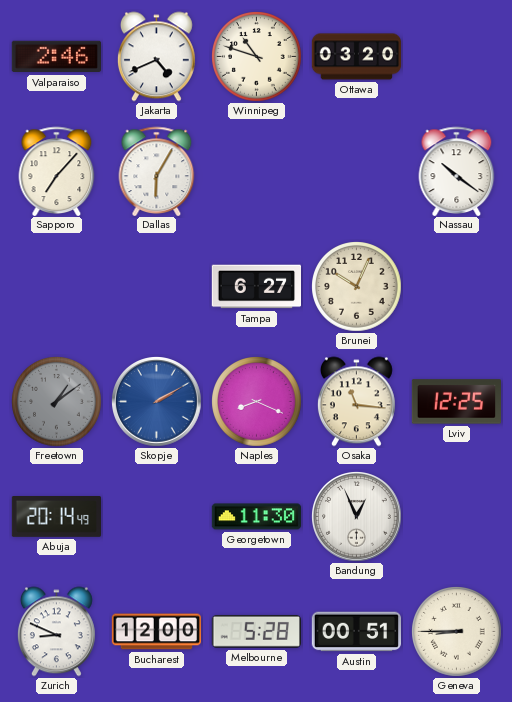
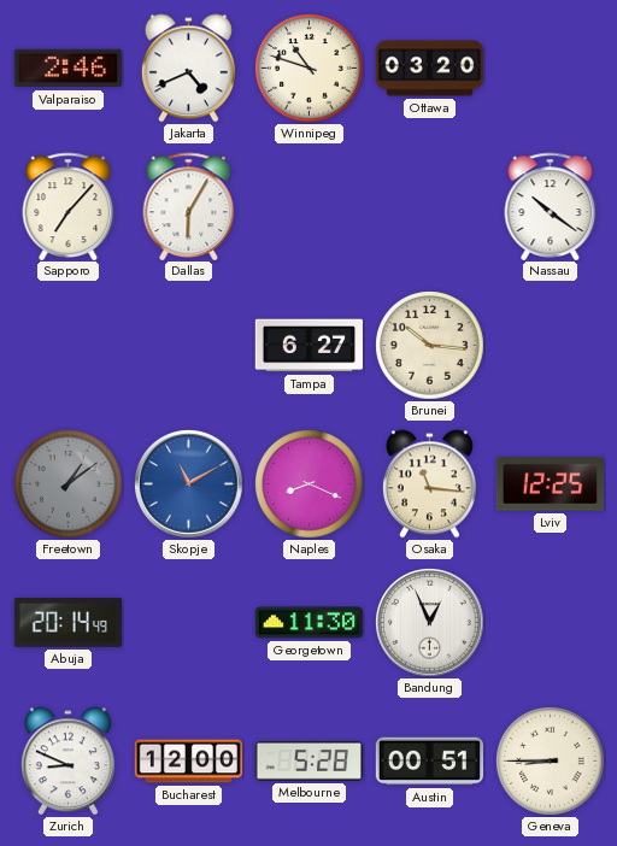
Brunei: 10:04 -> 10:16
Skopje: 2:10 -> 11:10
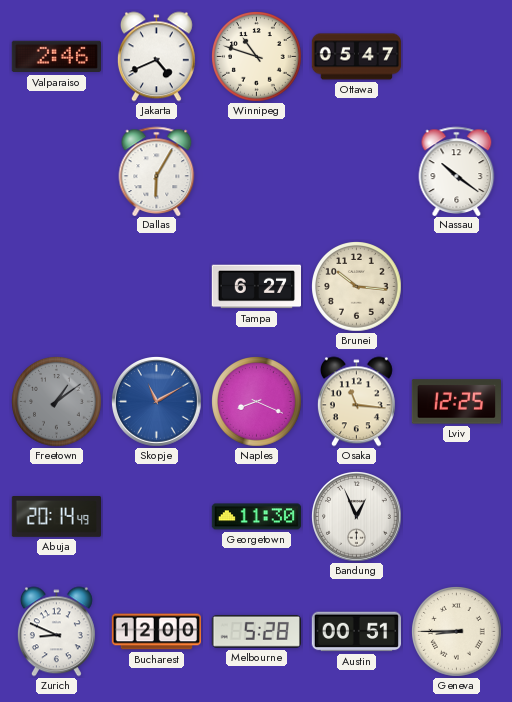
Ottawa: 03:20 -> 05:47
Sapporo: 7:07 -> none
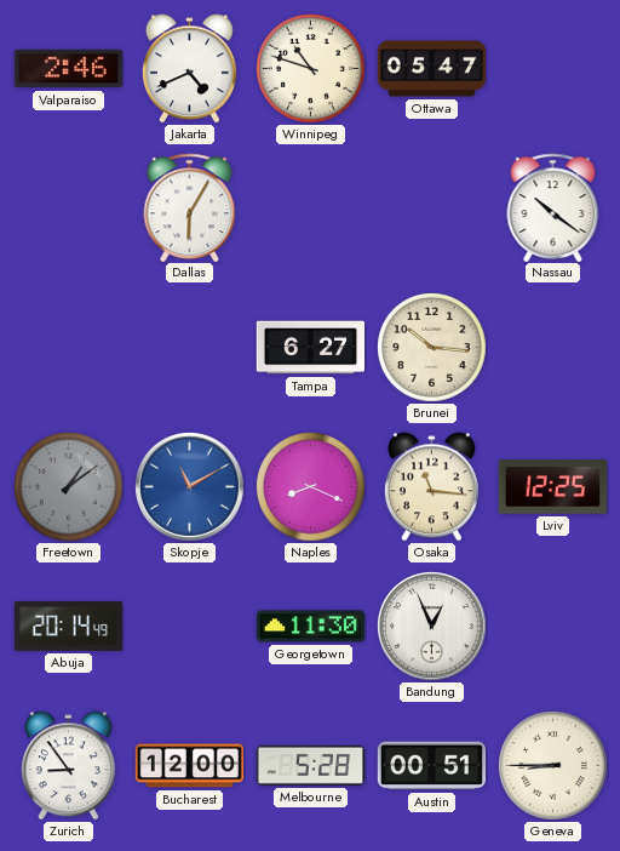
Zurich: 8:49 -> 8:54
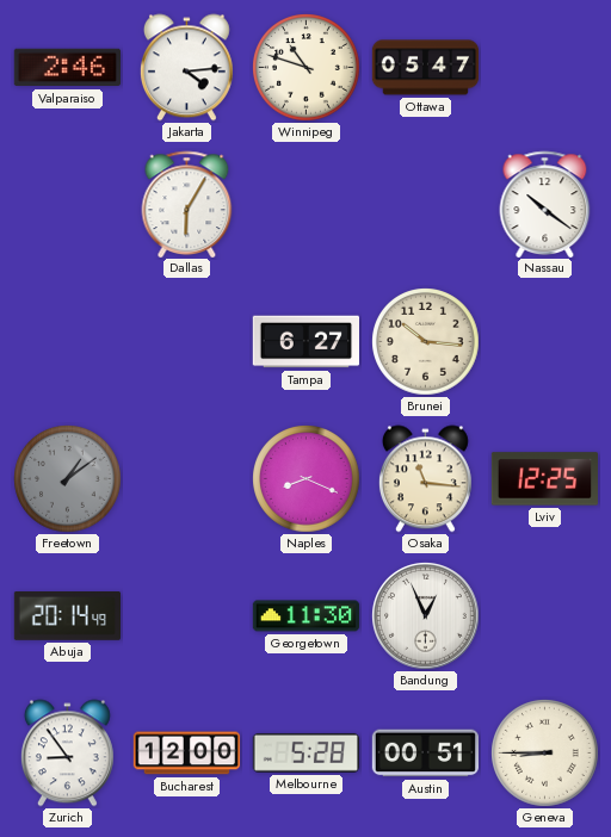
Jakarta: 4:41 -> 4:14
Skopje: 11:10 -> none
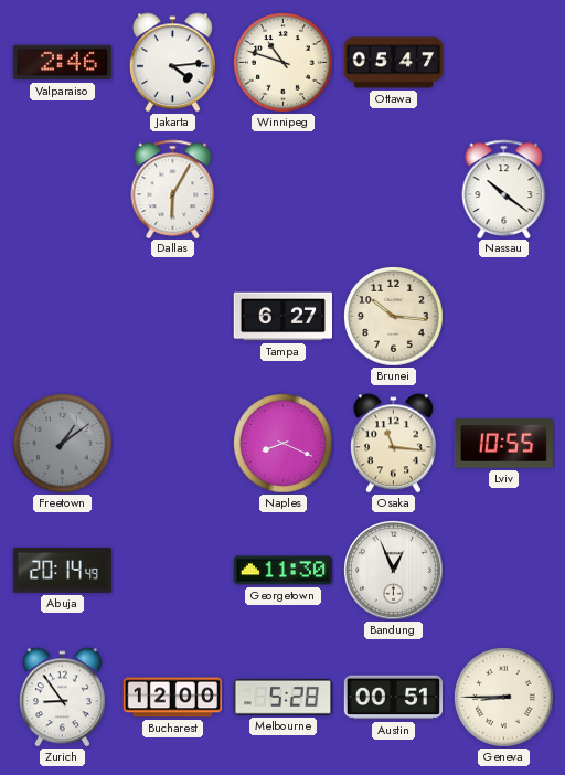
Lviv: 12:25 -> 10:55
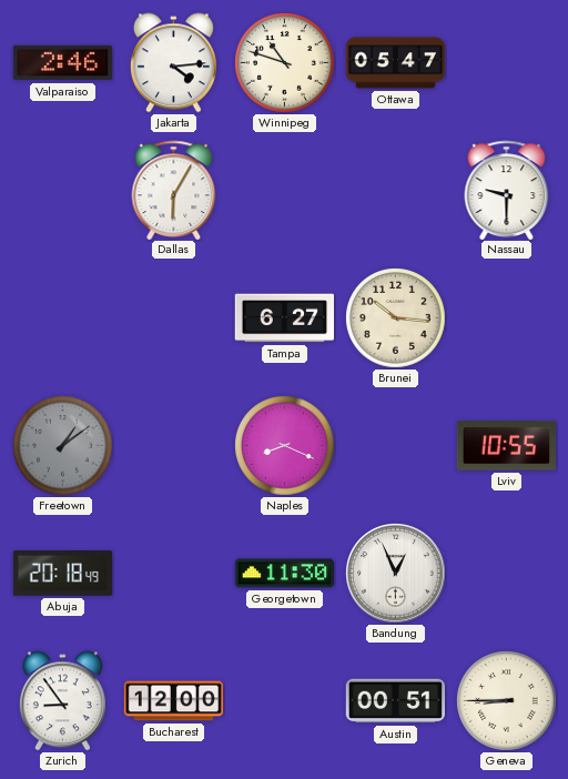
Nassau: 10:21 -> 9:30
Osaka: 11:16 -> none
Abuja: 20:14 -> 20:18
Melbourne: 5:28 -> none
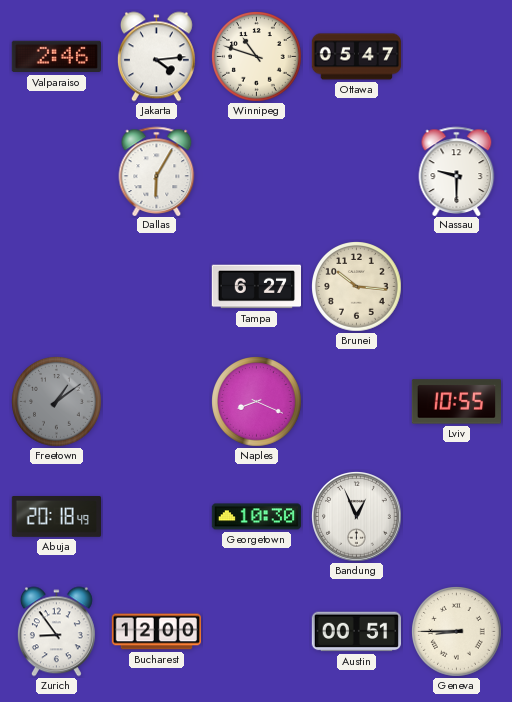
Georgetown: 11:30 -> 10:30
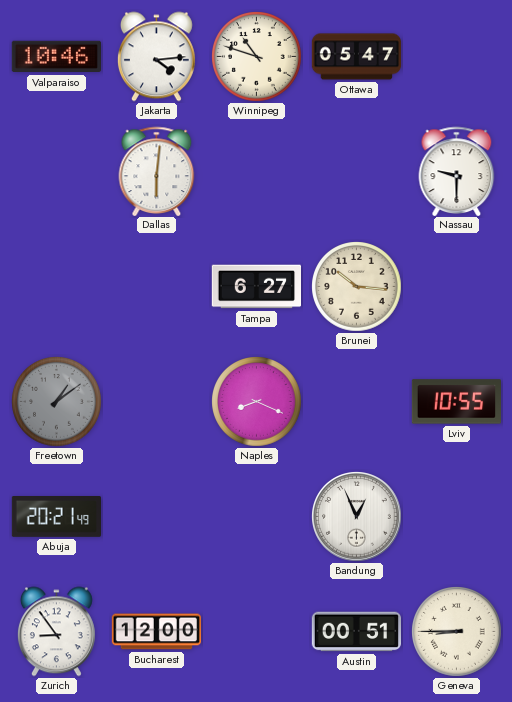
Valparaiso: 2:46 -> 10:46
Dallas: 6:05 -> 6:01
Abuja: 20:18 -> 20:21
Georgetown: 10:30 -> none
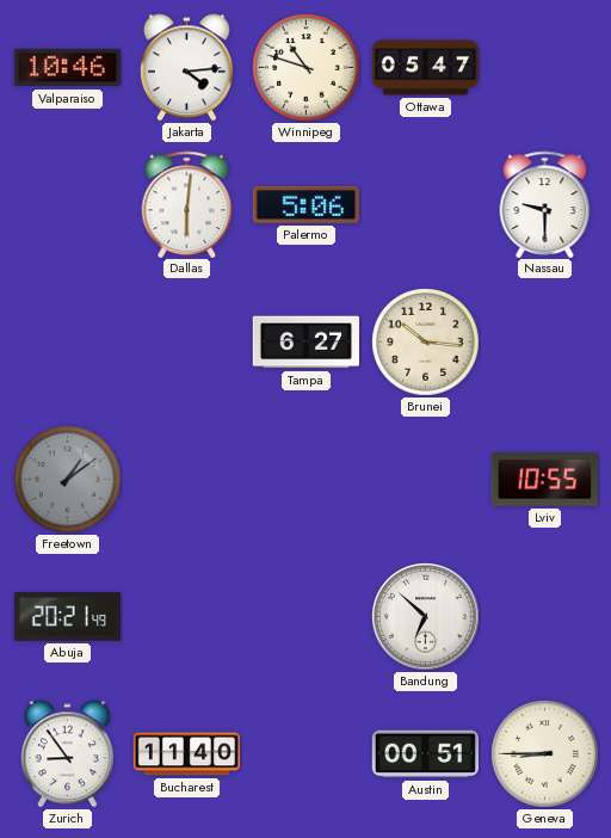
Palermo: none -> 5:06
Naples: 8:19 -> none
Bandung: 12:56 -> 6:52
Bucharest: 12:00 -> 11:40
